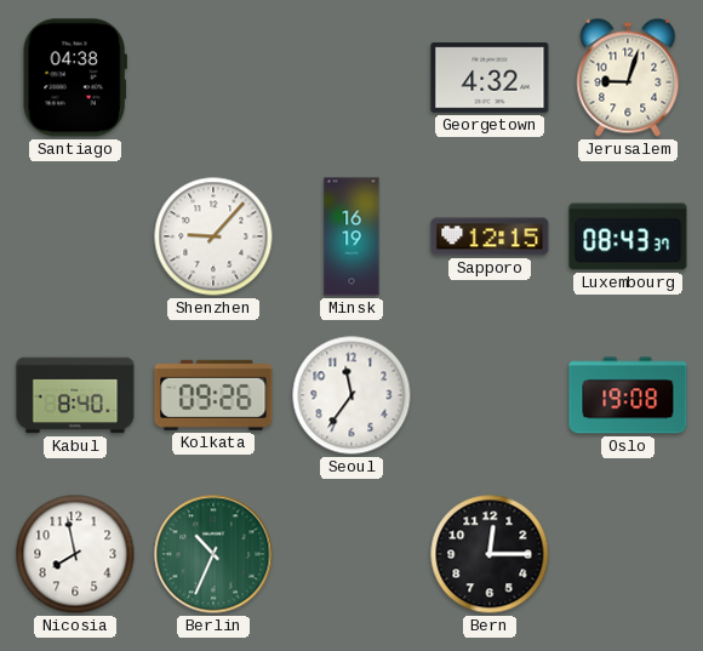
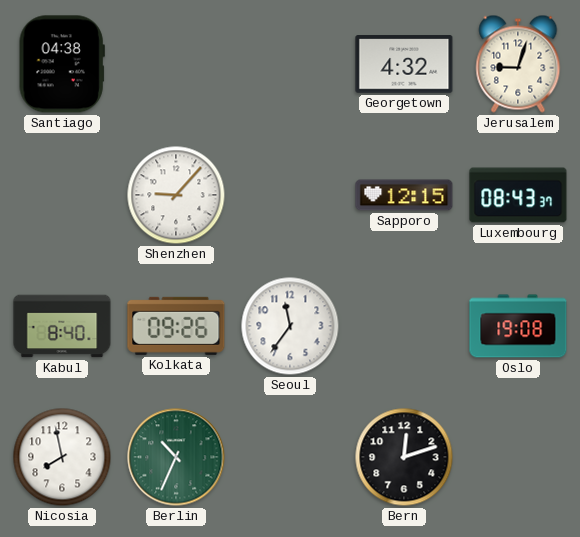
Minsk: 16:19 -> none
Bern: 12:15 -> 12:12
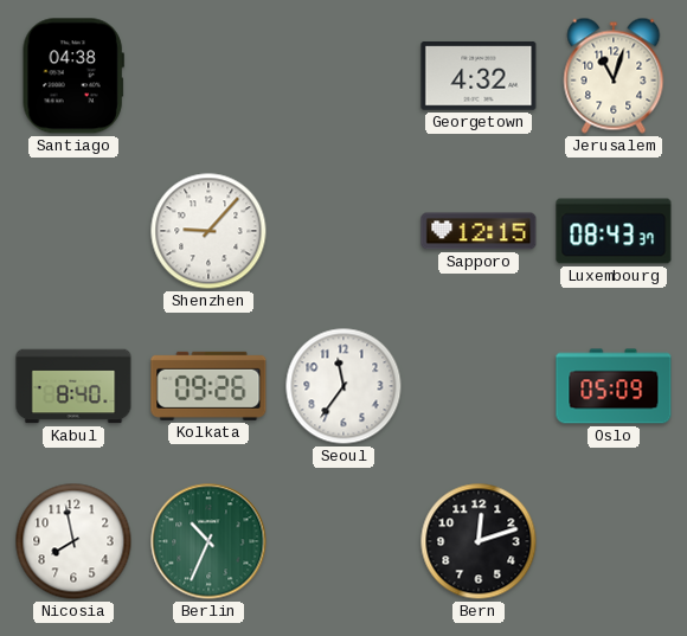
Jerusalem: 9:03 -> 11:03
Oslo: 19:08 -> 05:09
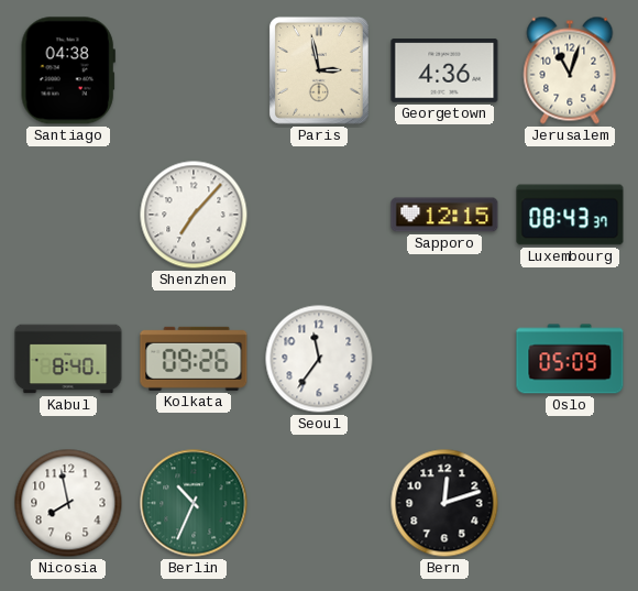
Paris: none -> 2:58
Georgetown: 4:32 -> 4:36
Shenzhen: 9:07 -> 7:07
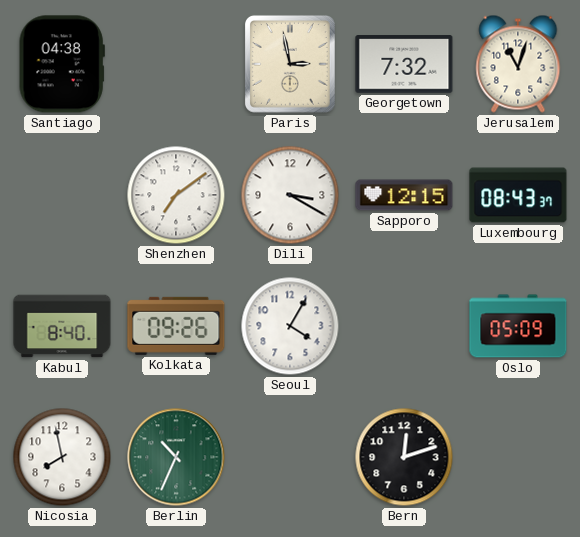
Georgetown: 4:36 -> 7:32
Shenzhen: 7:07 -> 7:09
Dili: none -> 3:20
Seoul: 11:36 -> 4:05
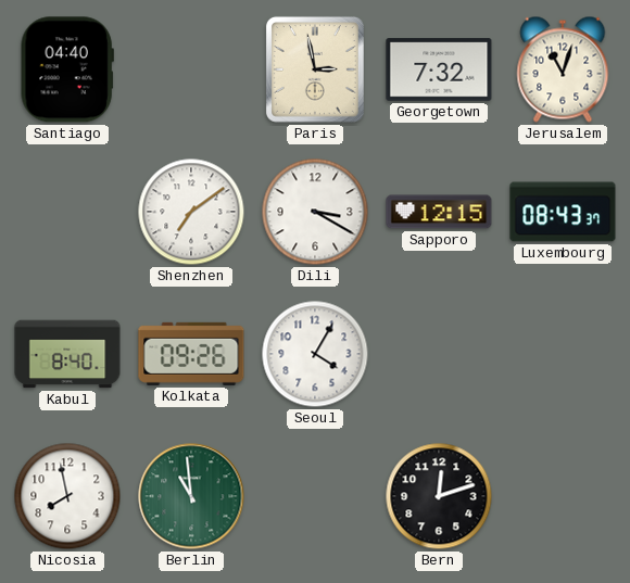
Santiago: 04:38 -> 04:40
Oslo: 05:09 -> none
Berlin: 10:34 -> 10:59
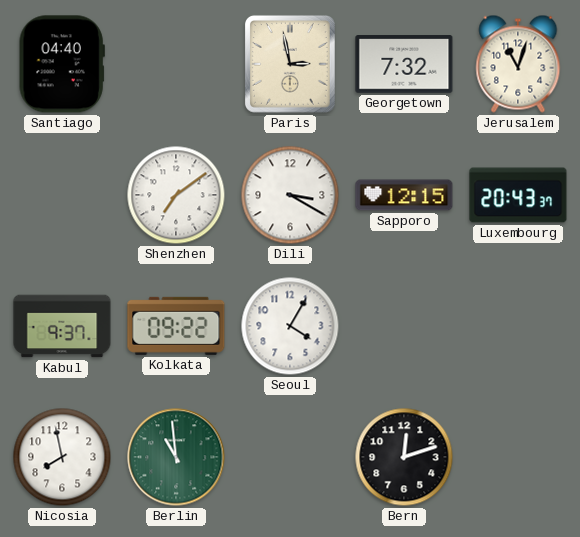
Luxembourg: 08:43 -> 20:43
Kabul: 8:40 -> 9:37
Kolkata: 09:26 -> 09:22
